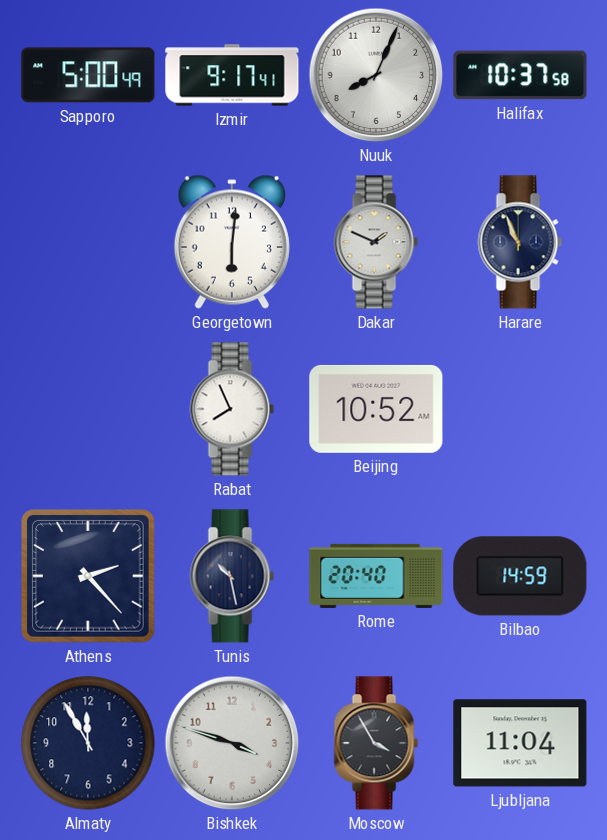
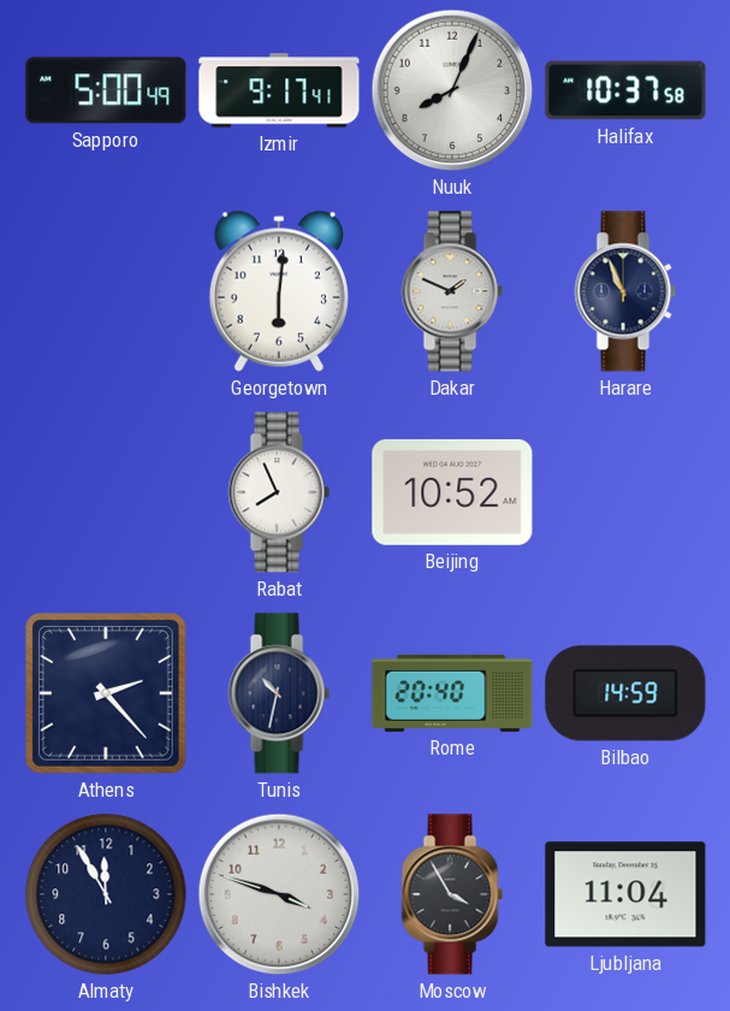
Tunis: 10:28 -> 10:32
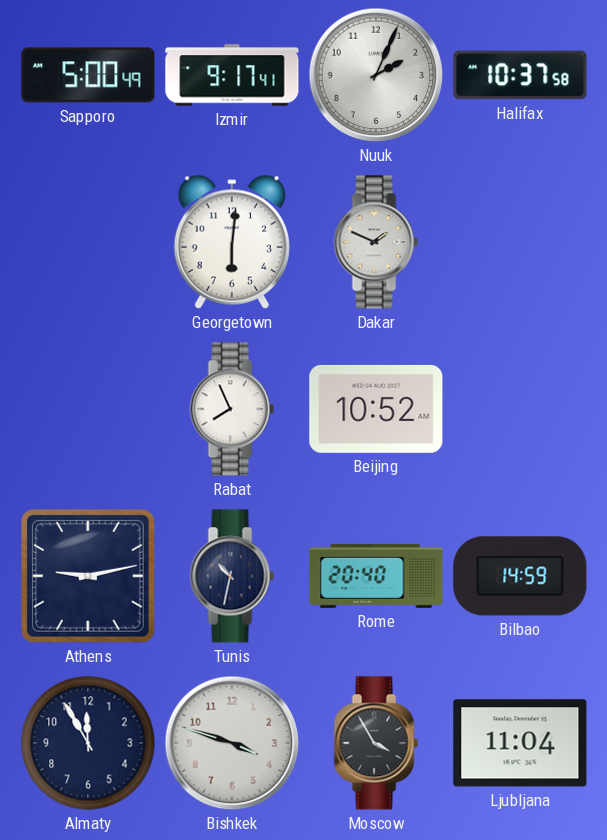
Nuuk: 8:04 -> 2:04
Harare: 10:56 -> none
Athens: 2:23 -> 9:13
